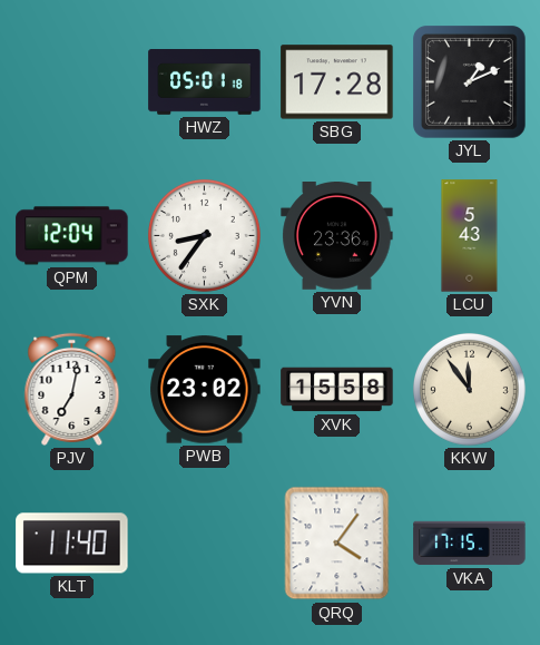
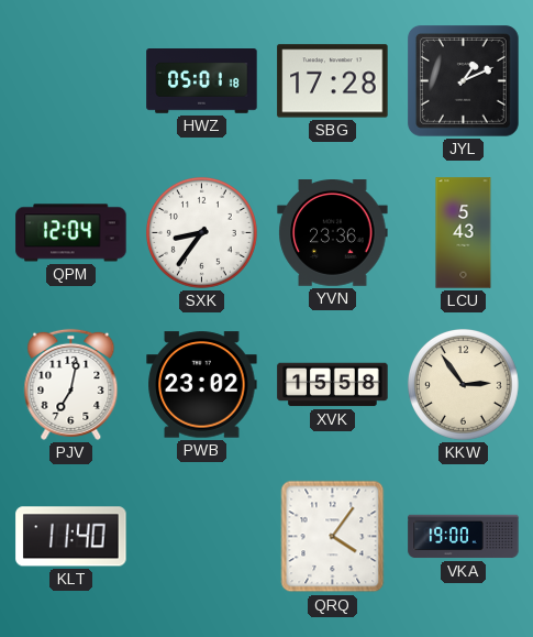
KKW: 11:54 -> 2:54
VKA: 17:15 -> 19:00
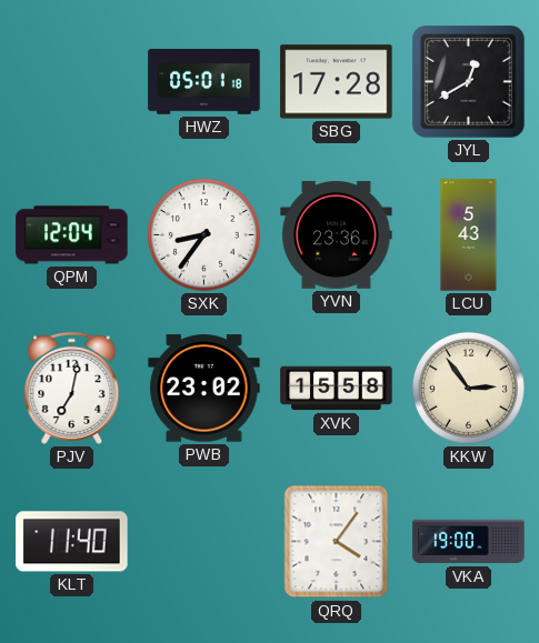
JYL: 1:11 -> 12:40
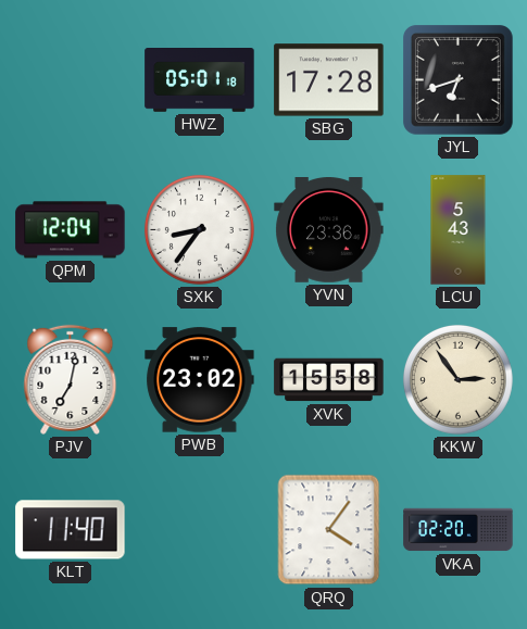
JYL: 12:40 -> 6:42
VKA: 19:00 -> 02:20
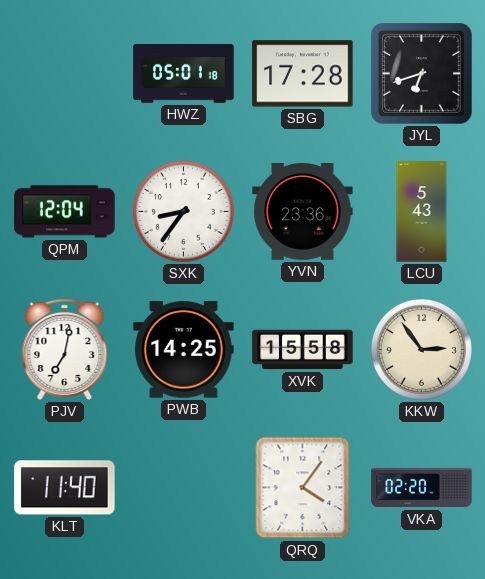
PWB: 23:02 -> 14:25
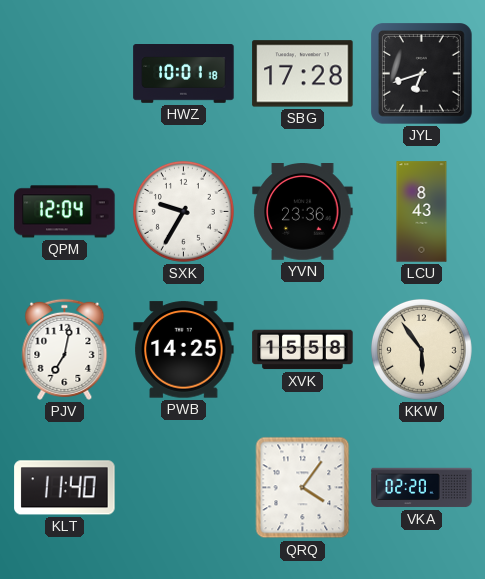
HWZ: 05:01 -> 10:01
SXK: 8:36 -> 9:35
LCU: 5:43 -> 8:43
KKW: 2:54 -> 5:54
